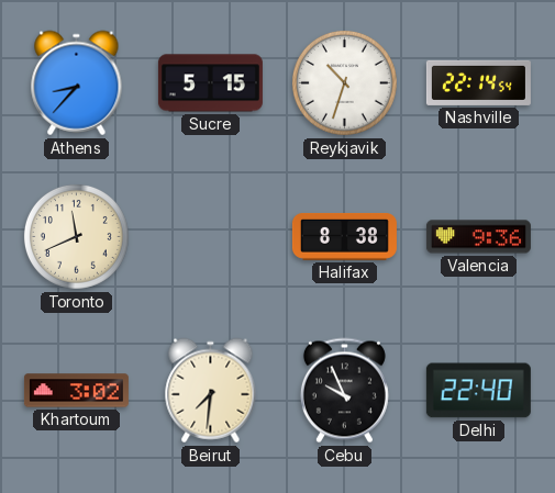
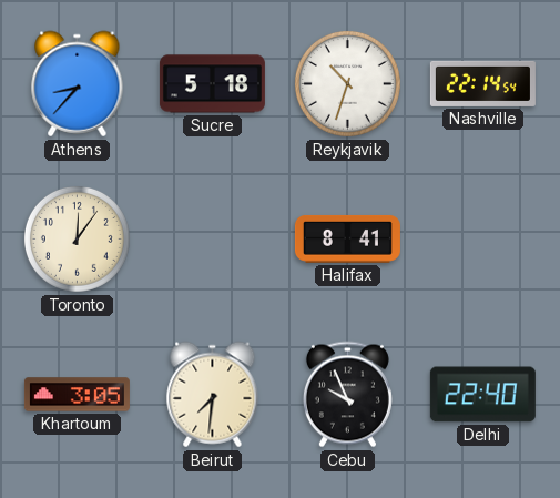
Sucre: 5:15 -> 5:18
Toronto: 11:41 -> 12:06
Halifax: 8:38 -> 8:41
Valencia: 9:36 -> none
Khartoum: 3:02 -> 3:05
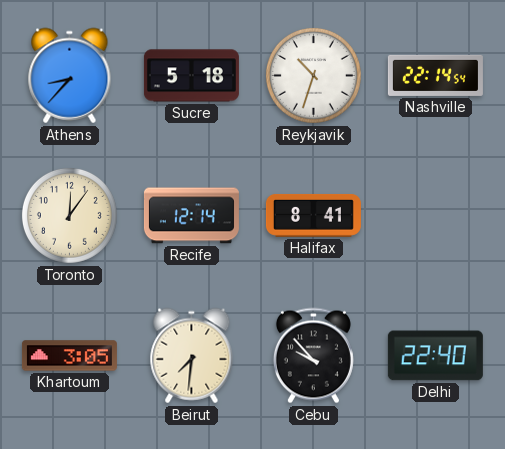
Recife: none -> 12:14
Cebu: 9:56 -> 9:53
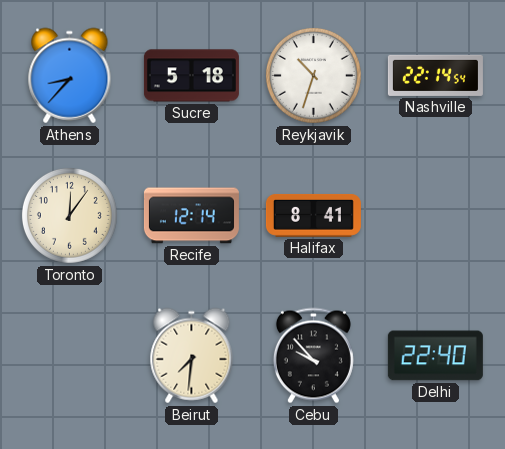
Khartoum: 3:05 -> none
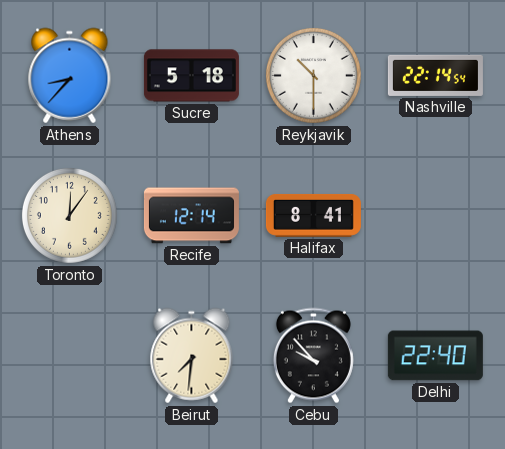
Reykjavik: 10:33 -> 10:30
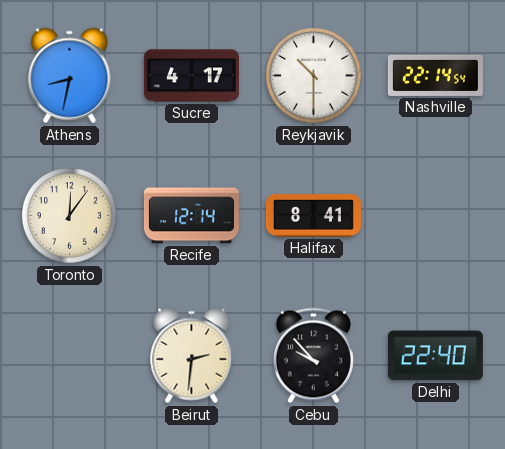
Athens: 8:37 -> 8:32
Sucre: 5:18 -> 4:17
Beirut: 7:31 -> 2:31
